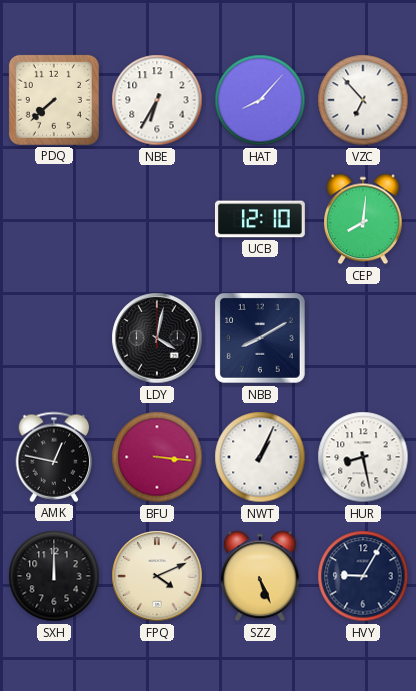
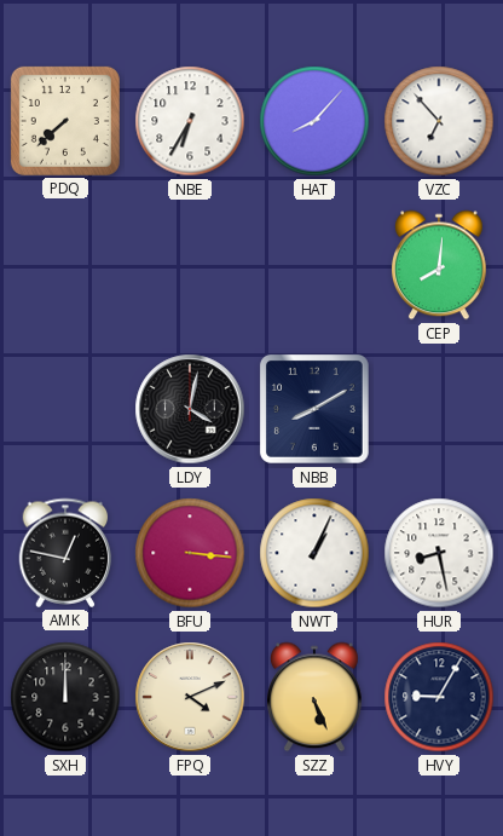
UCB: 12:10 -> none
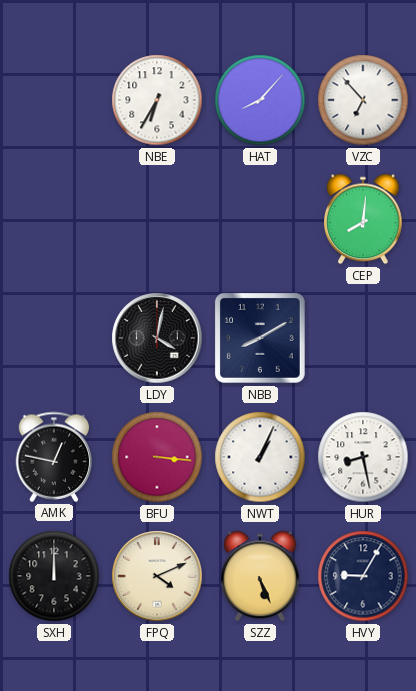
PDQ: 7:38 -> none
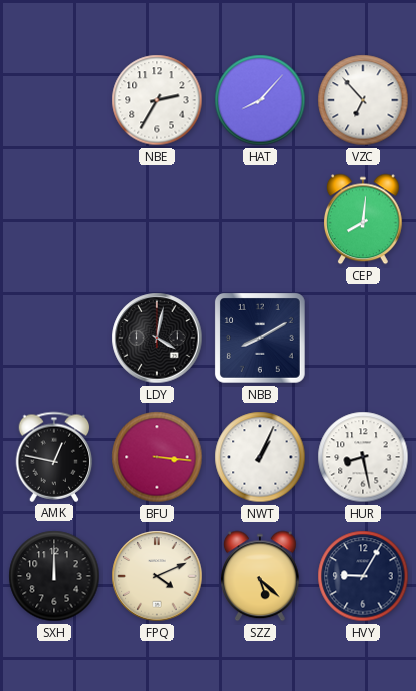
NBE: 6:35 -> 2:35
SZZ: 5:26 -> 5:22
